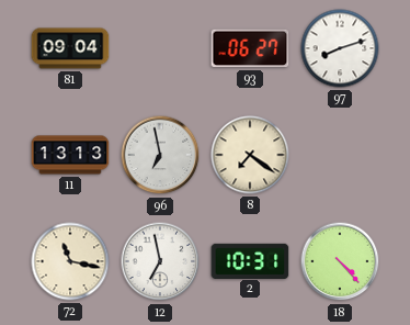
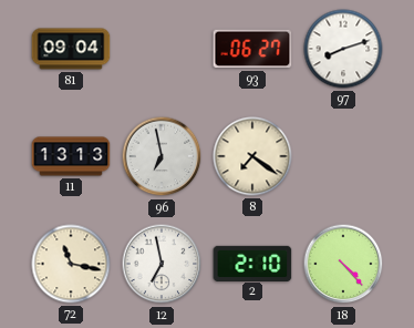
2: 10:31 -> 2:10
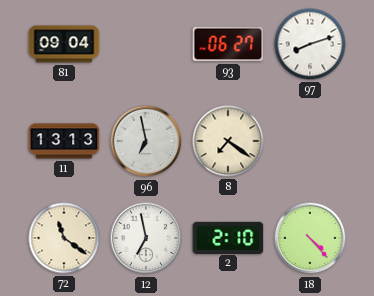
72: 11:17 -> 11:21
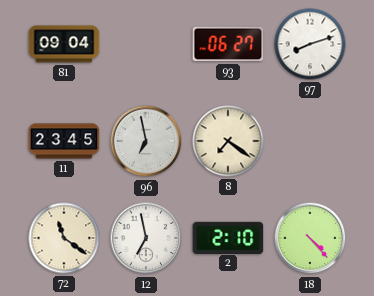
11: 13:13 -> 23:45
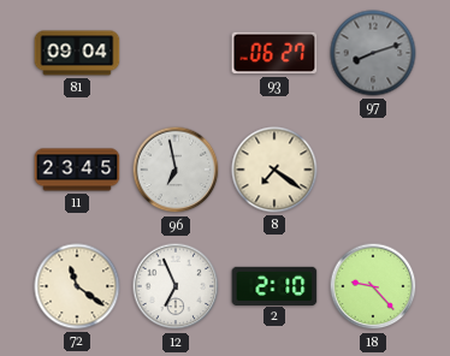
97 dial: white -> grey
12: 6:58 -> 6:56
18: 4:23 -> 9:23
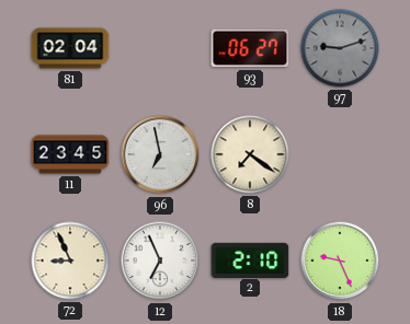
81: 09:04 -> 02:04
97: 8:12 -> 9:12
72: 11:21 -> 8:56
18: 9:23 -> 9:26
